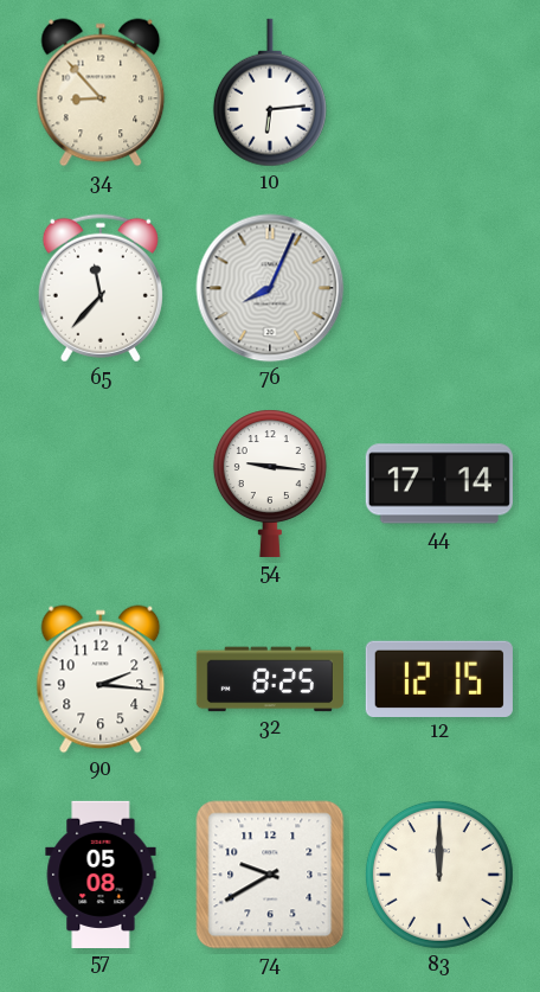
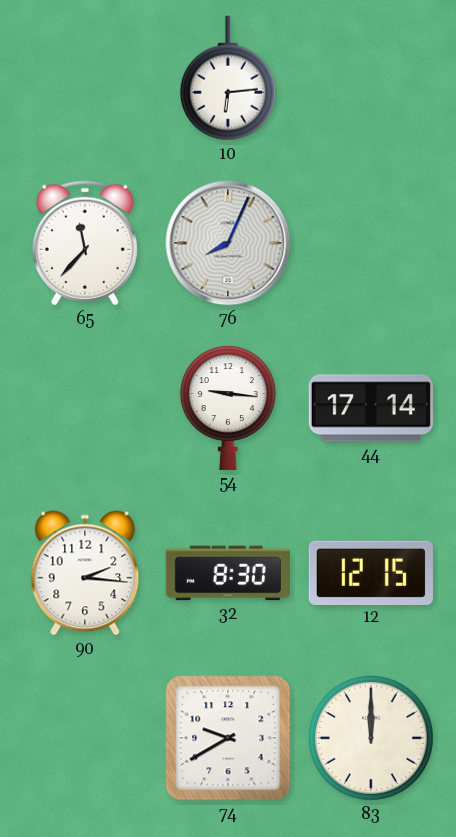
34: 8:53 -> none
32: 8:25 -> 8:30
57: 05:08 -> none
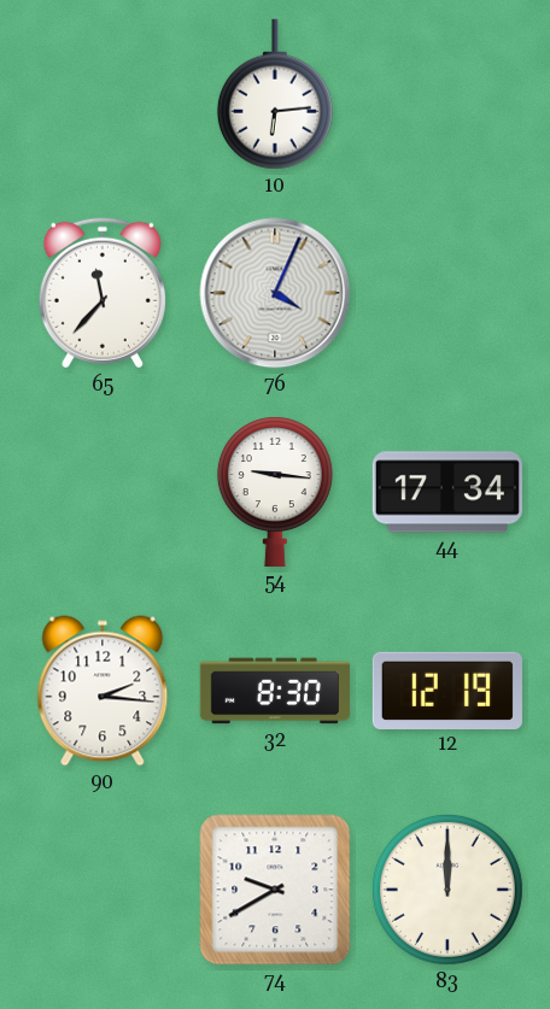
76: 8:04 -> 4:04
44: 17:14 -> 17:34
12: 12:15 -> 12:19
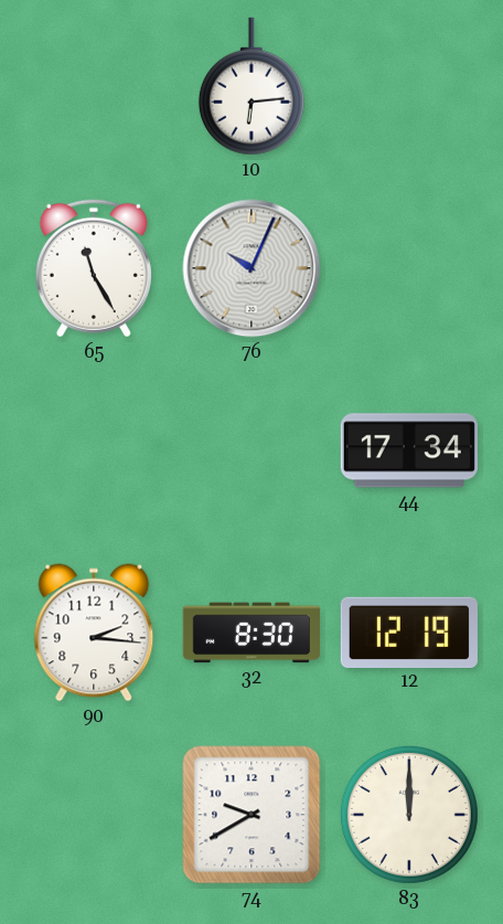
65: 11:37 -> 11:25
76: 4:04 -> 10:04
54: 9:16 -> none
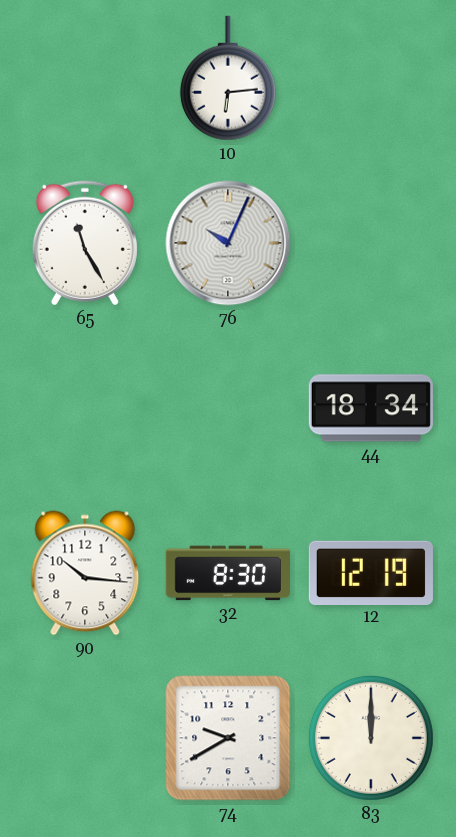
44: 17:34 -> 18:34
90: 2:16 -> 10:16
